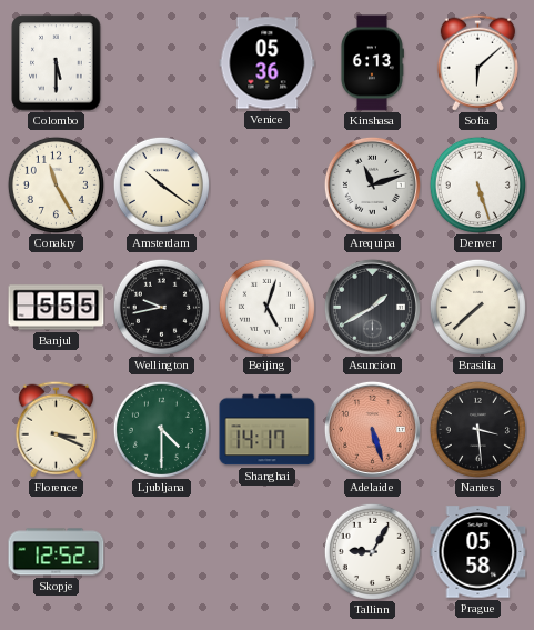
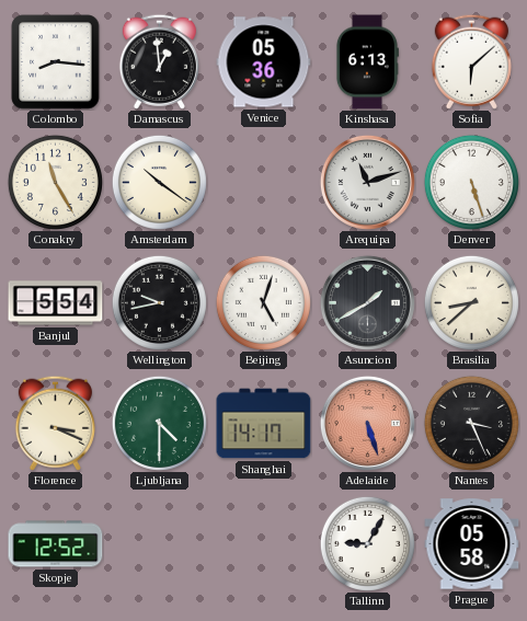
Colombo: 5:30 -> 8:16
Damascus: none -> 12:59
Banjul: 5:55 -> 5:54
Brasilia: 7:38 -> 8:38
Nantes: 3:29 -> 3:26
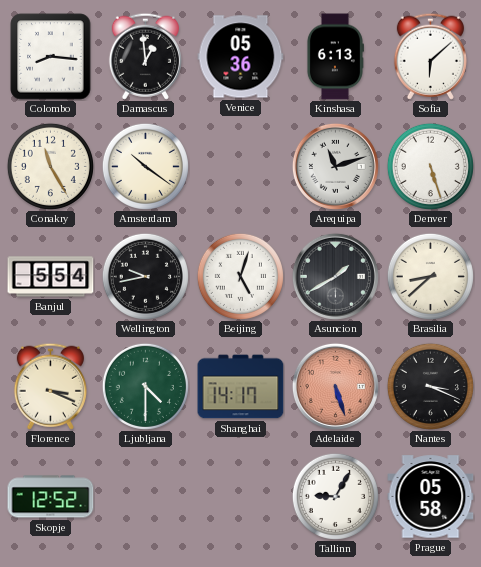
Nantes: 3:26 -> 3:19
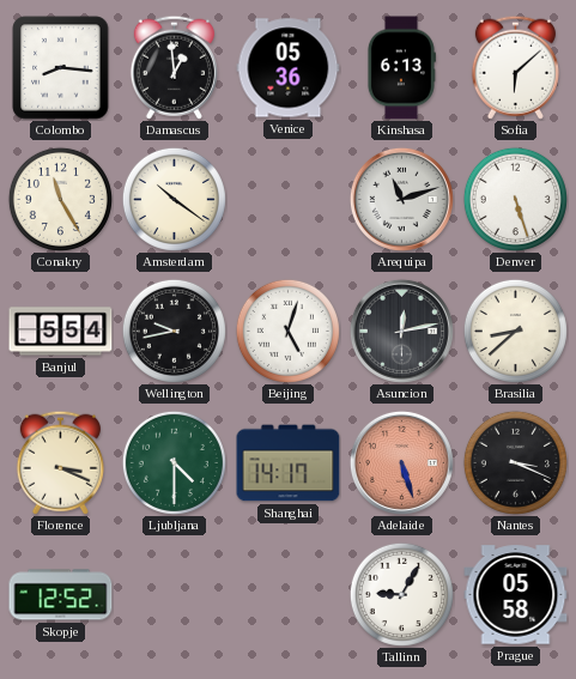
Asuncion: 1:40 -> 12:13
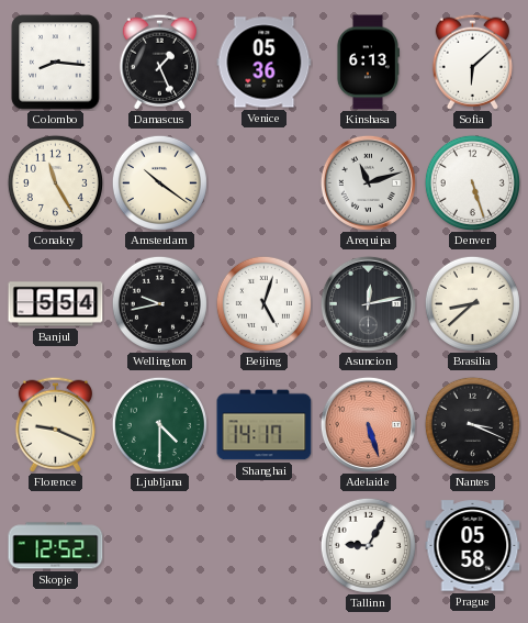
Damascus: 12:59 -> 1:26
Florence: 3:19 -> 9:19
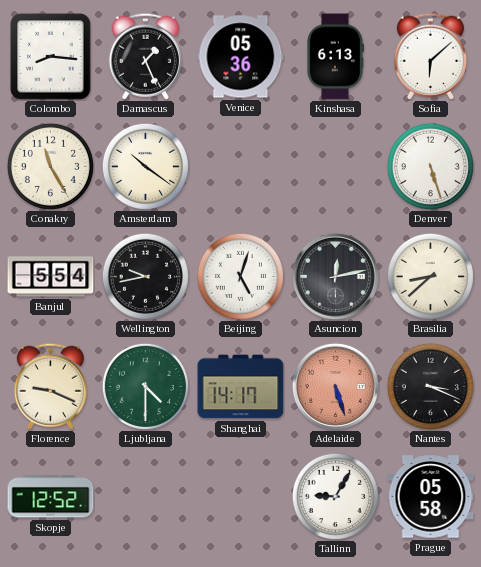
Arequipa: 11:12 -> none
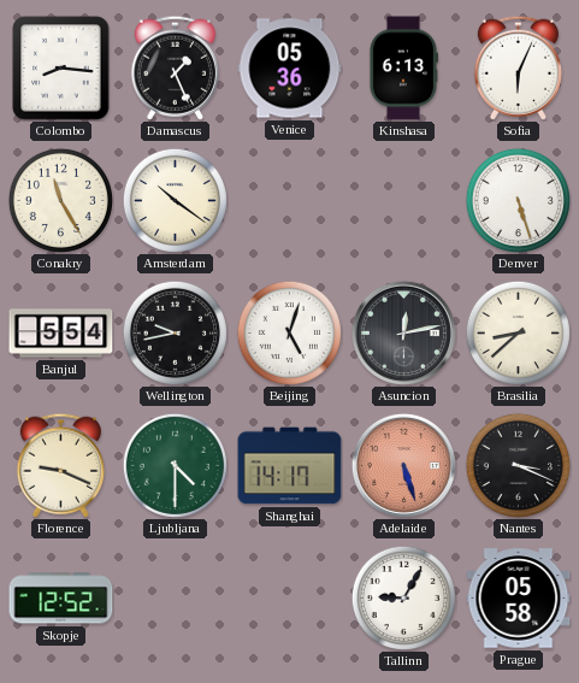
Sofia: 6:08 -> 6:04
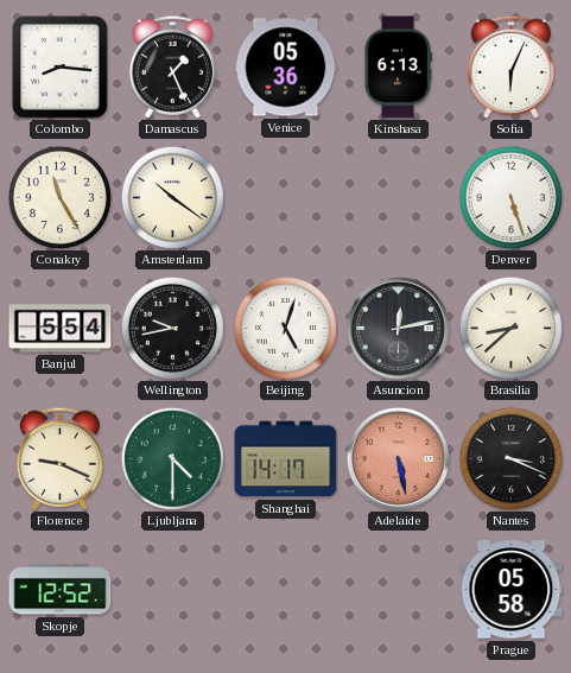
Adelaide: 5:27 -> 5:28
Tallinn: 9:05 -> none
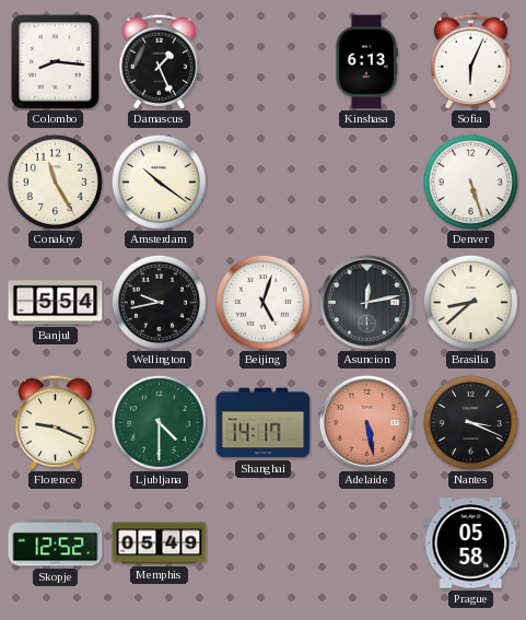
Venice: 05:36 -> none
Memphis: none -> 05:49
